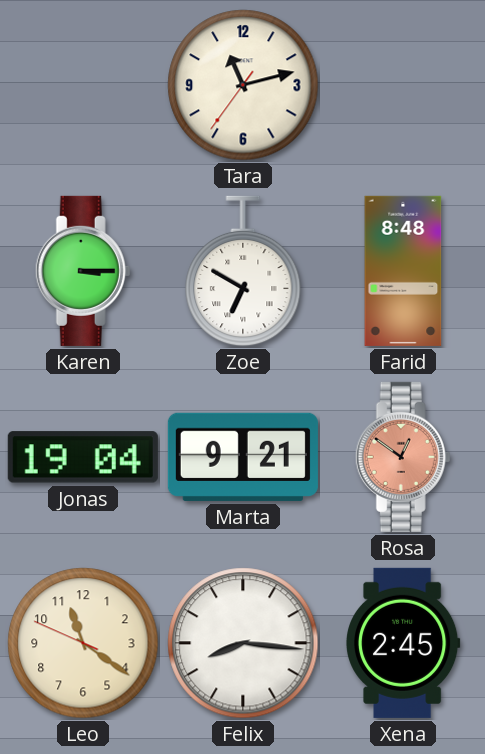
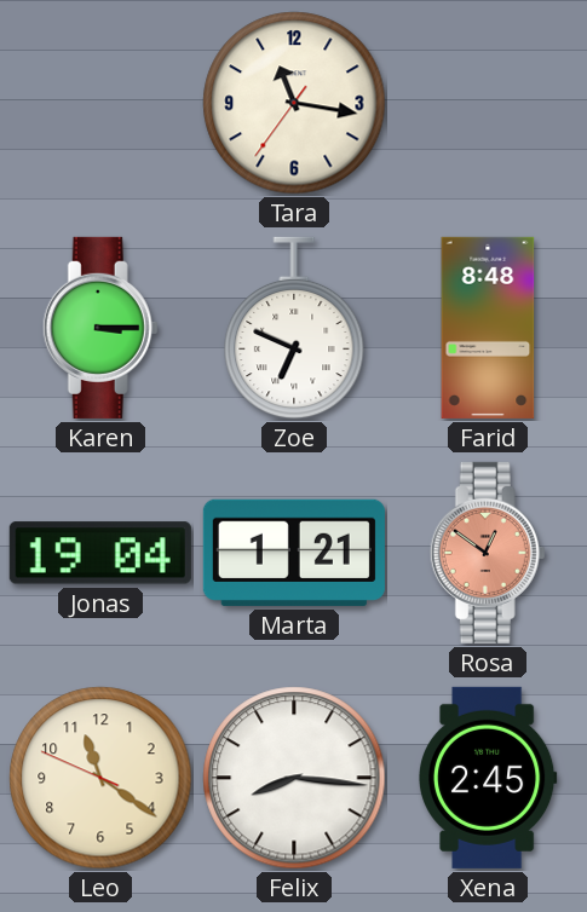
Tara: 11:12 -> 11:16
Zoe: 6:50 -> 6:49
Marta: 9:21 -> 1:21
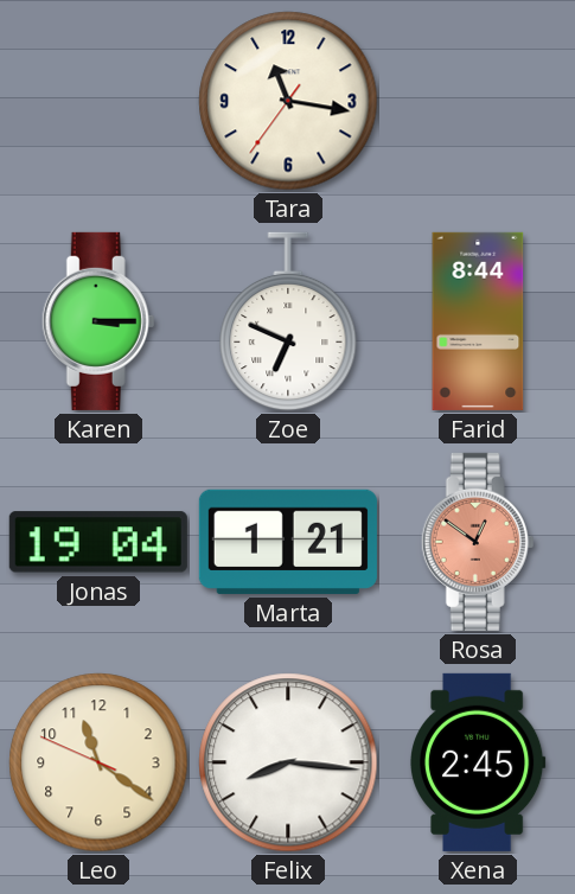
Farid: 8:48 -> 8:44
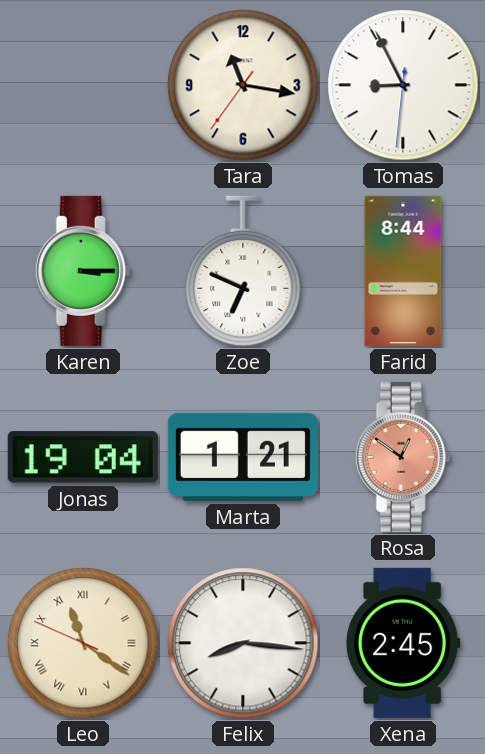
Tomas: none -> 8:55
Leo numerals: Arabic -> Roman
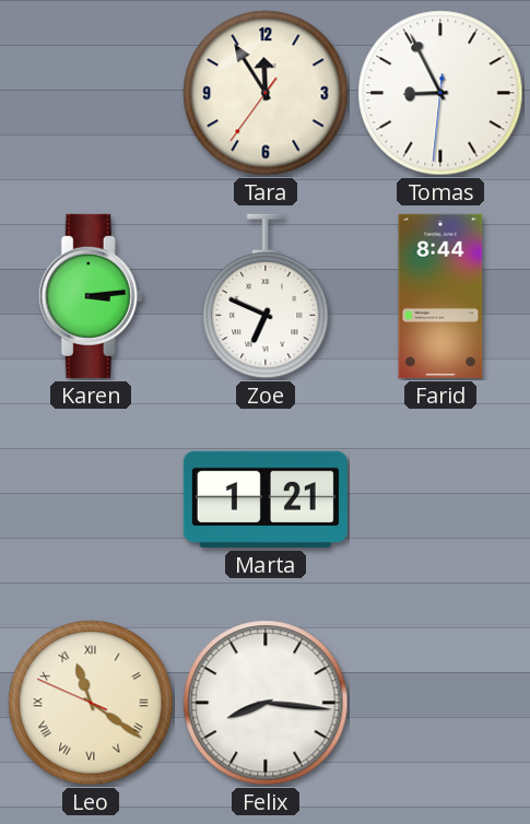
Tara: 11:16 -> 11:54
Karen: 3:15 -> 3:14
Jonas: 19:04 -> none
Rosa: 12:51 -> none
Xena: 2:45 -> none
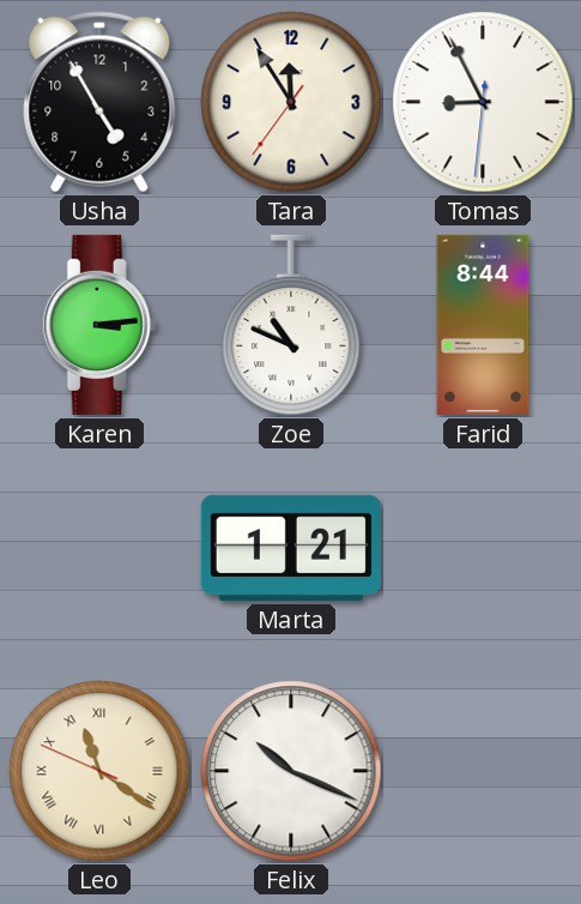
Usha: none -> 4:55
Zoe: 6:49 -> 10:49
Felix: 8:16 -> 10:19
